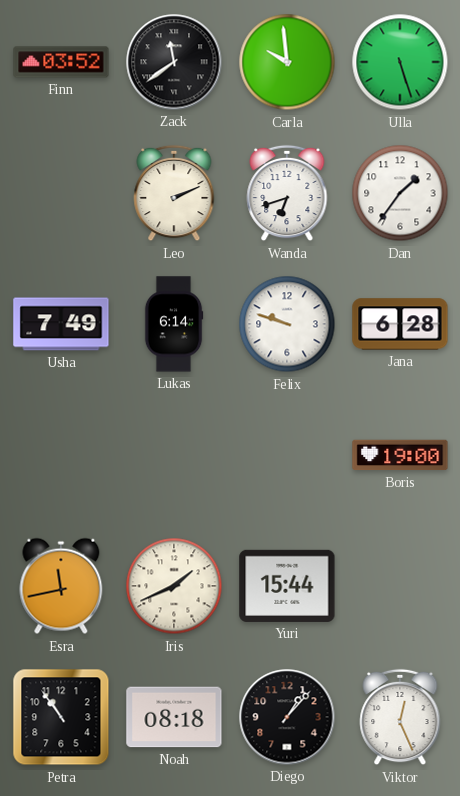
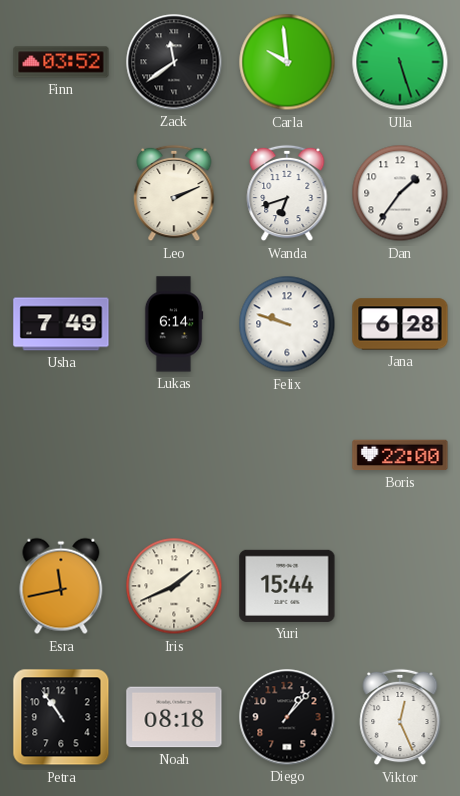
Boris: 19:00 -> 22:00
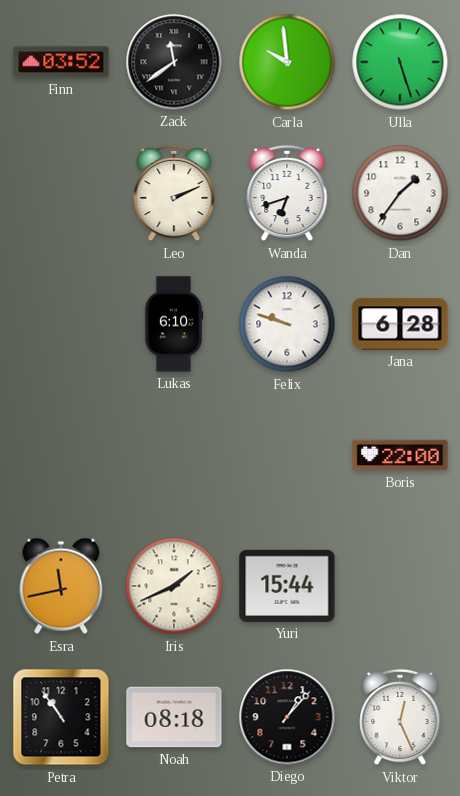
Usha: 7:49 -> none
Lukas: 6:14 -> 6:10
